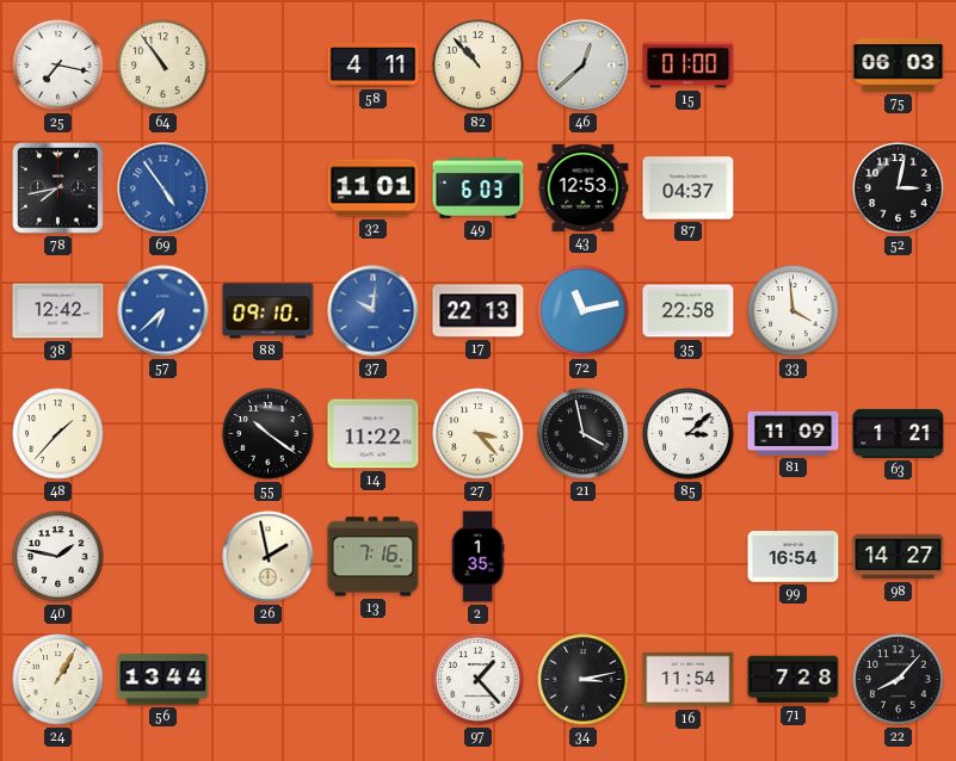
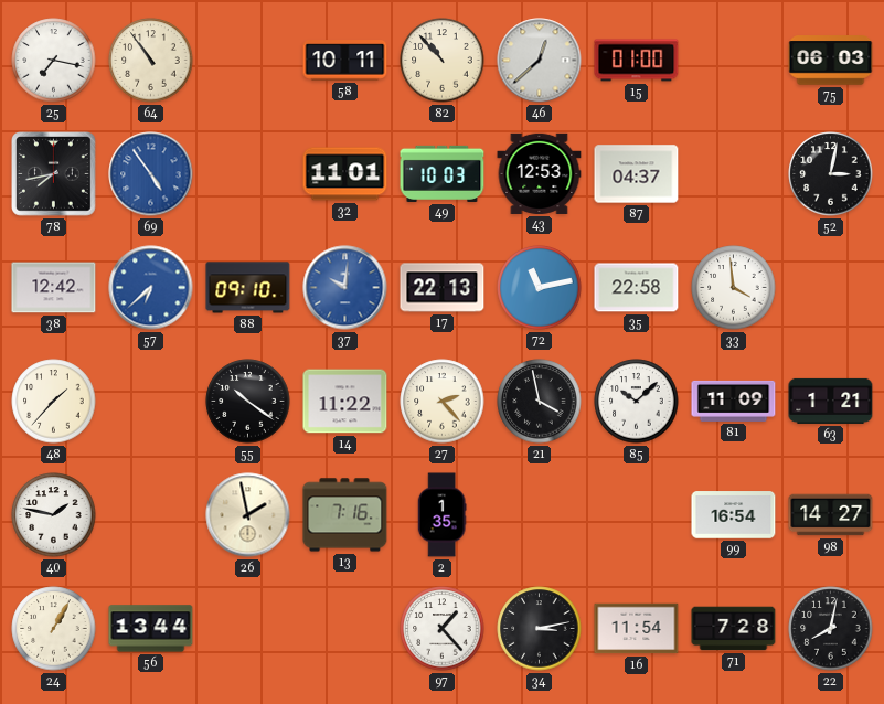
58: 4:11 -> 10:11
49: 6:03 -> 10:03
27: 3:23 -> 2:23
85: 3:08 -> 10:08
22: 8:07 -> 8:02
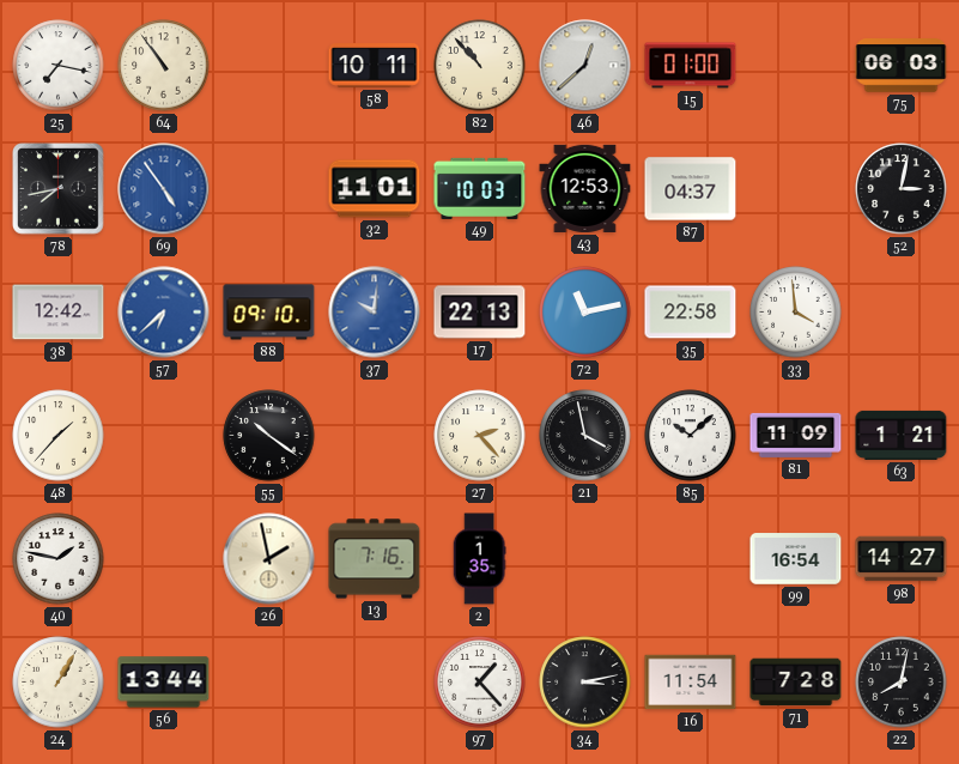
14: 11:22 -> none
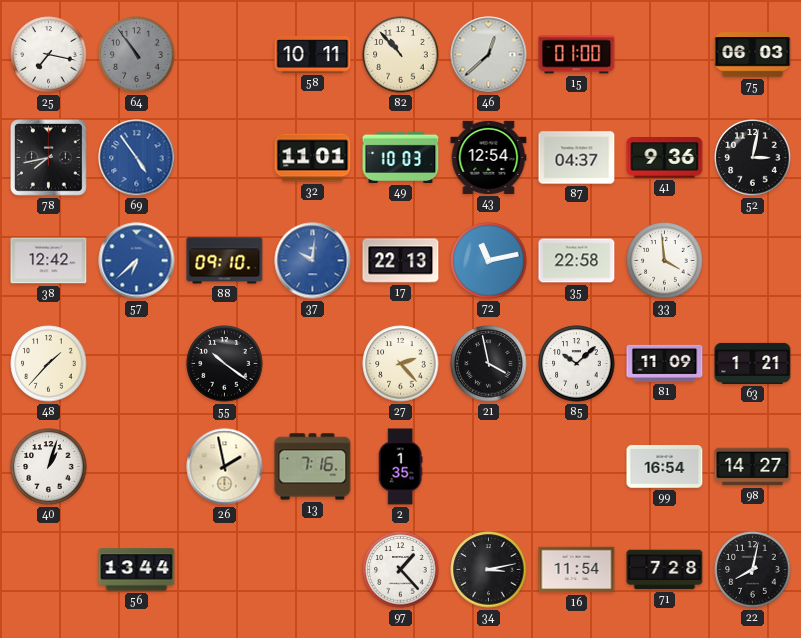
64 dial: cream -> grey
43: 12:53 -> 12:54
41: none -> 9:36
40: 1:47 -> 1:03
24: 1:05 -> none
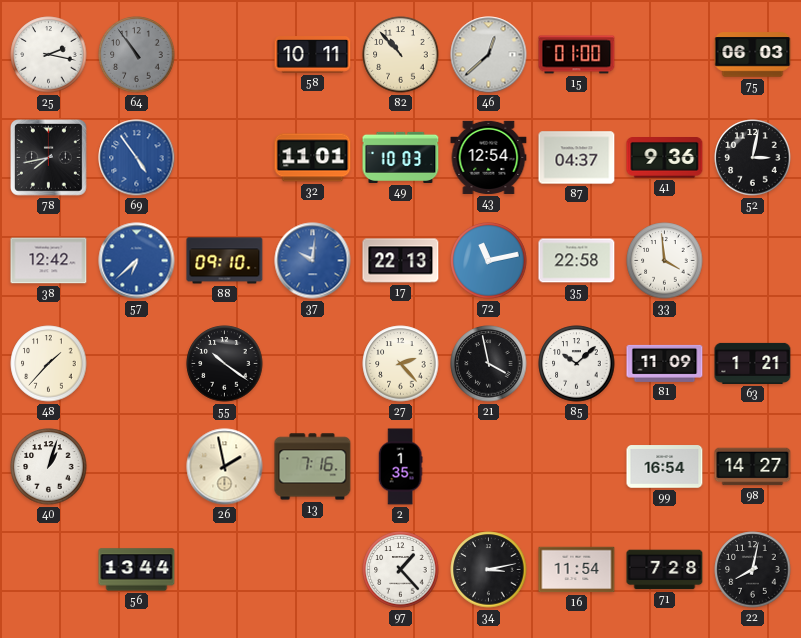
25: 7:17 -> 2:17
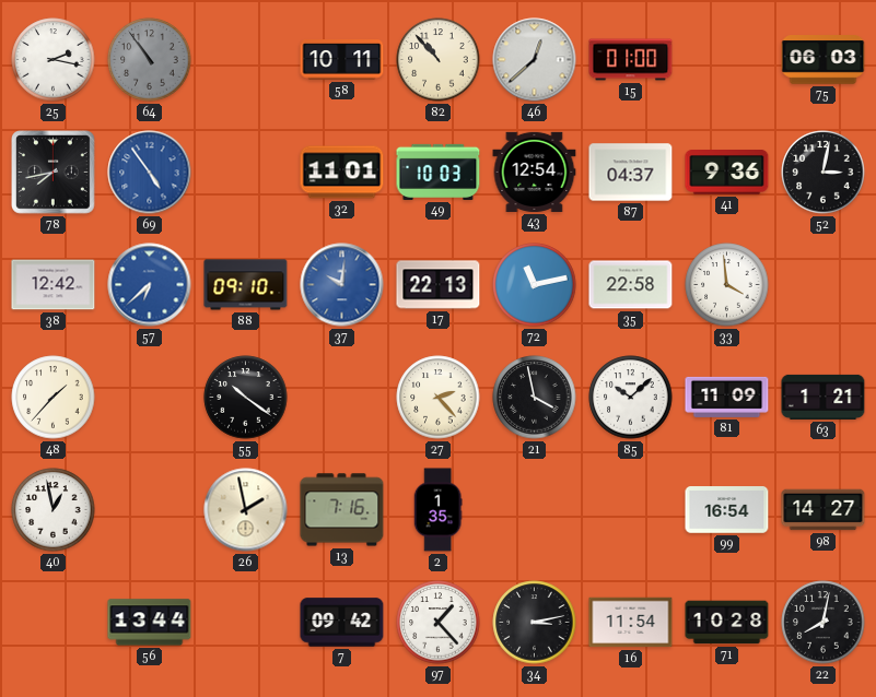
40: 1:03 -> 12:58
7: none -> 09:42
71: 7:28 -> 10:28
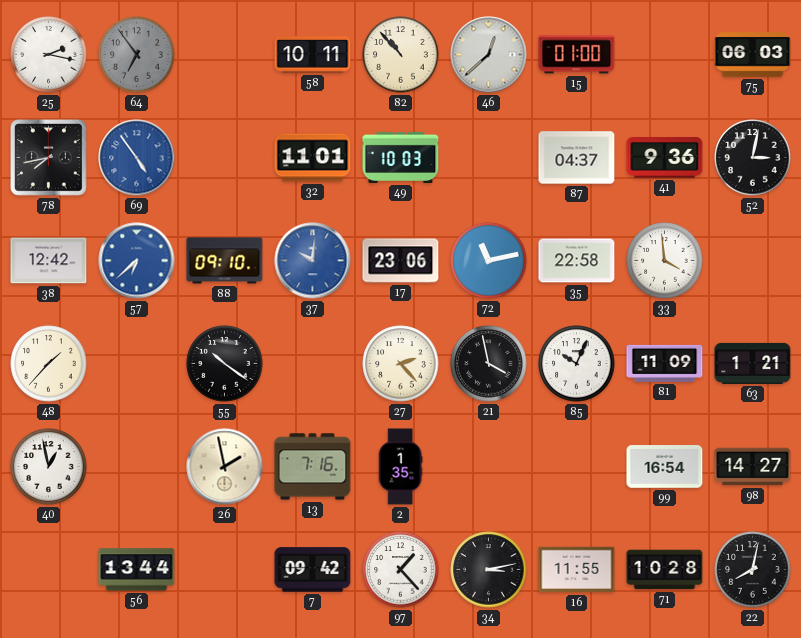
64: 10:54 -> 6:54
43: 12:54 -> none
17: 22:13 -> 23:06
85: 10:08 -> 10:04
16: 11:54 -> 11:55
